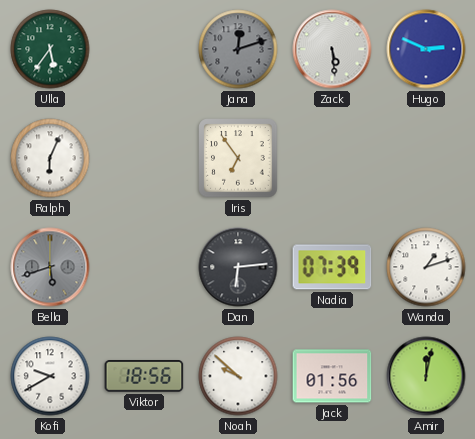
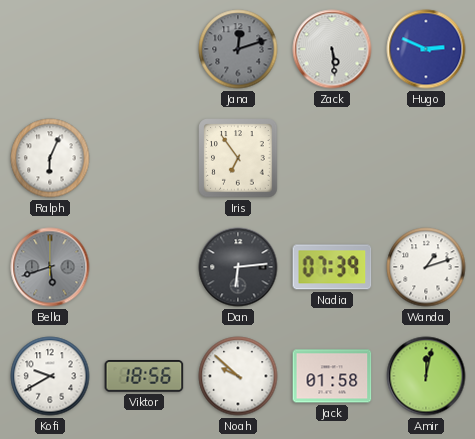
Ulla: 5:36 -> none
Jack: 01:56 -> 01:58
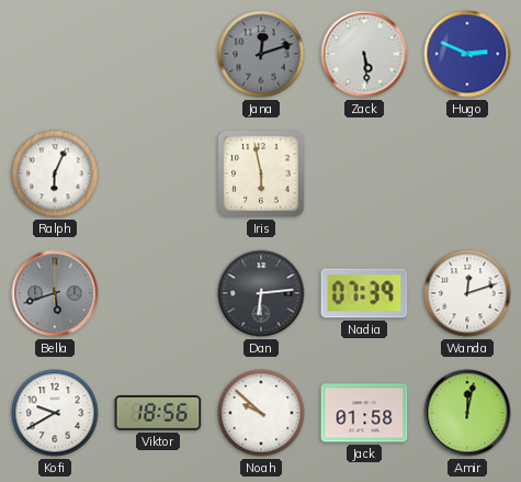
Iris: 6:54 -> 5:58
Wanda: 1:12 -> 12:12
